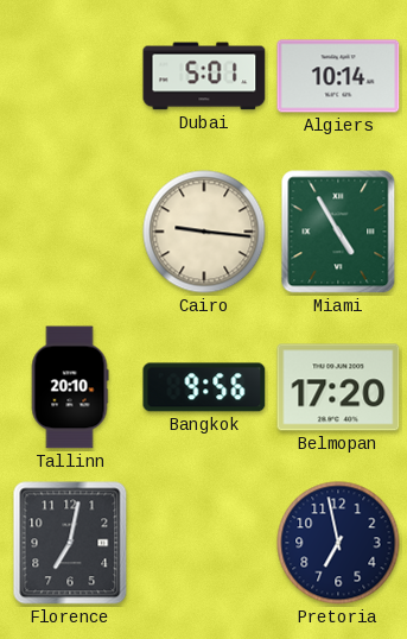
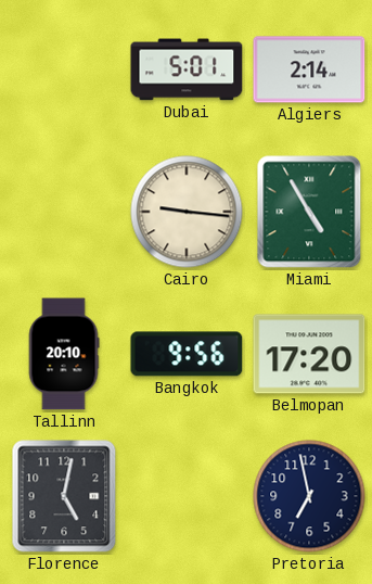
Algiers: 10:14 -> 2:14
Florence: 7:02 -> 5:02
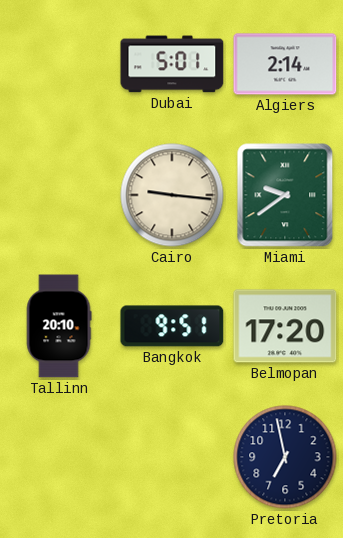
Miami: 4:55 -> 9:39
Bangkok: 9:56 -> 9:51
Florence: 5:02 -> none
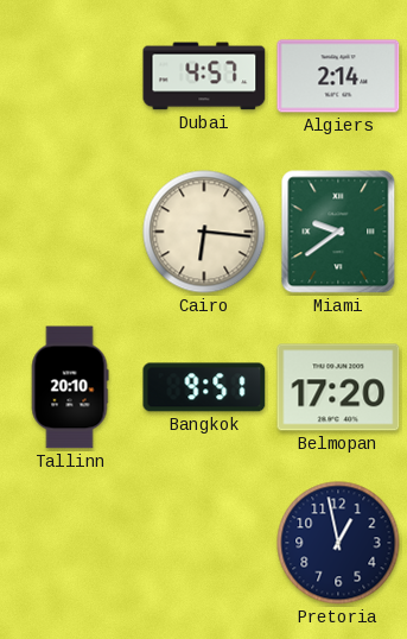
Dubai: 5:01 -> 4:57
Cairo: 9:16 -> 6:16
Pretoria: 6:58 -> 12:58
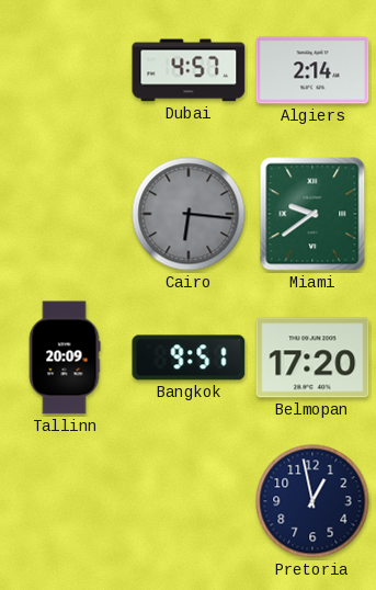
Cairo dial: cream -> grey
Tallinn: 20:10 -> 20:09
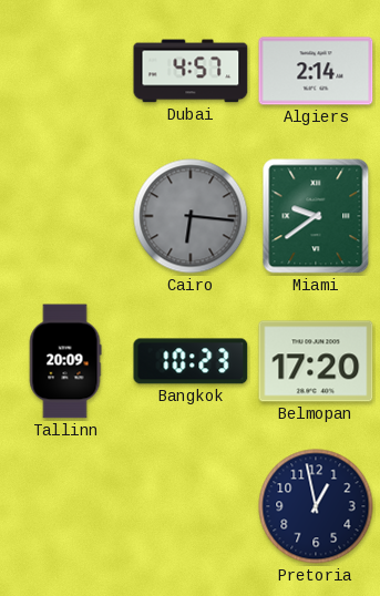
Bangkok: 9:51 -> 10:23
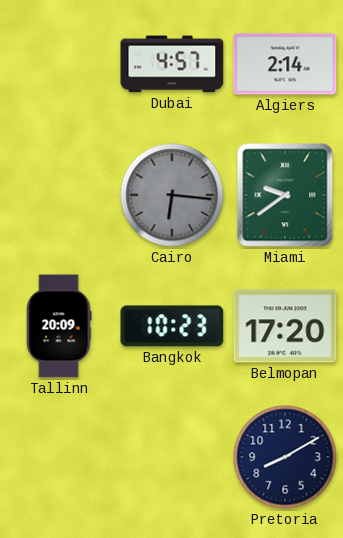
Pretoria: 12:58 -> 8:10
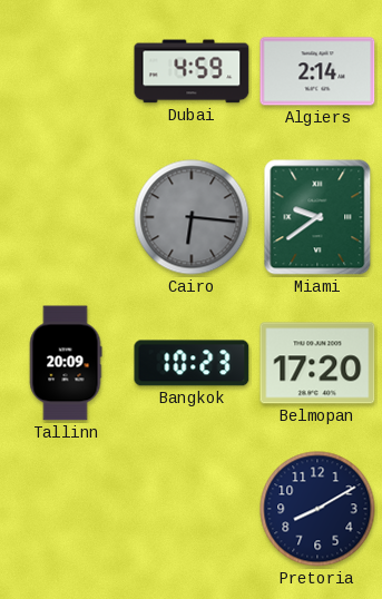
Dubai: 4:57 -> 4:59
